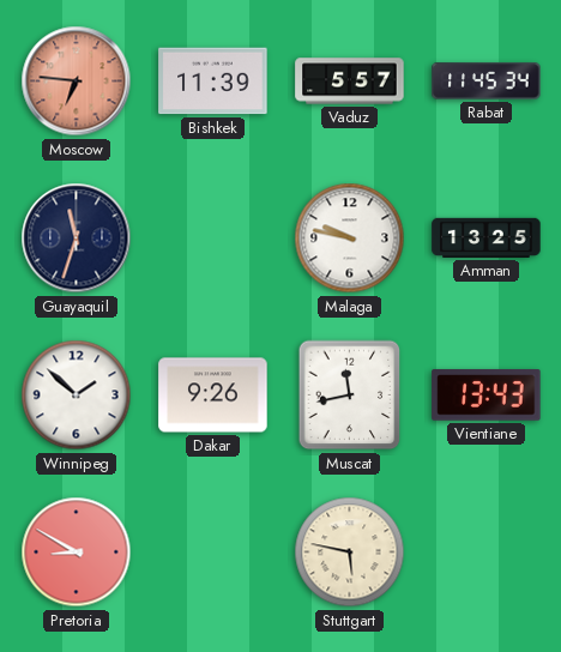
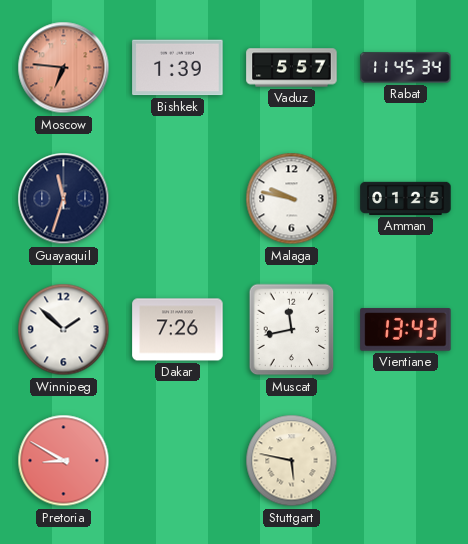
Bishkek: 11:39 -> 1:39
Amman: 13:25 -> 01:25
Dakar: 9:26 -> 7:26
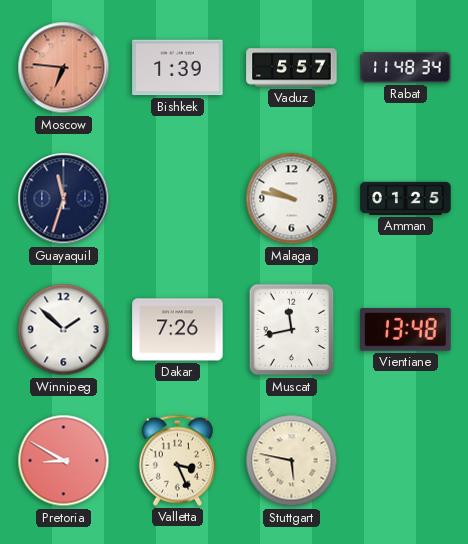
Rabat: 11:45 -> 11:48
Vientiane: 13:43 -> 13:48
Valletta: none -> 3:26
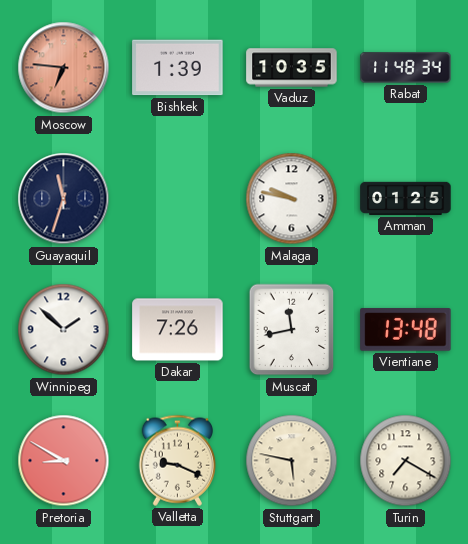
Vaduz: 5:57 -> 10:35
Valletta: 3:26 -> 9:19
Turin: none -> 7:20
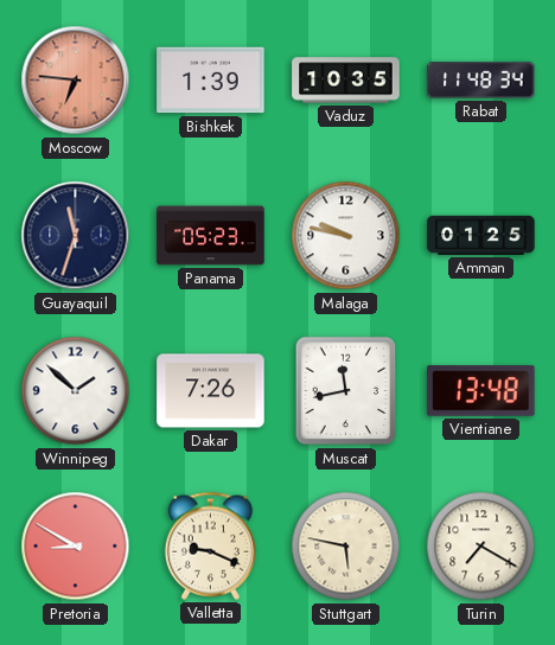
Panama: none -> 05:23
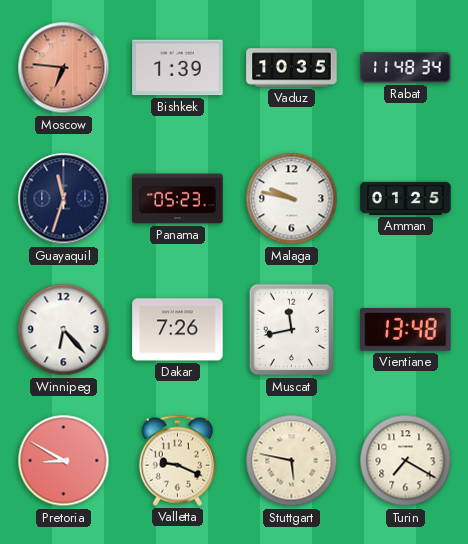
Winnipeg: 1:52 -> 6:23
